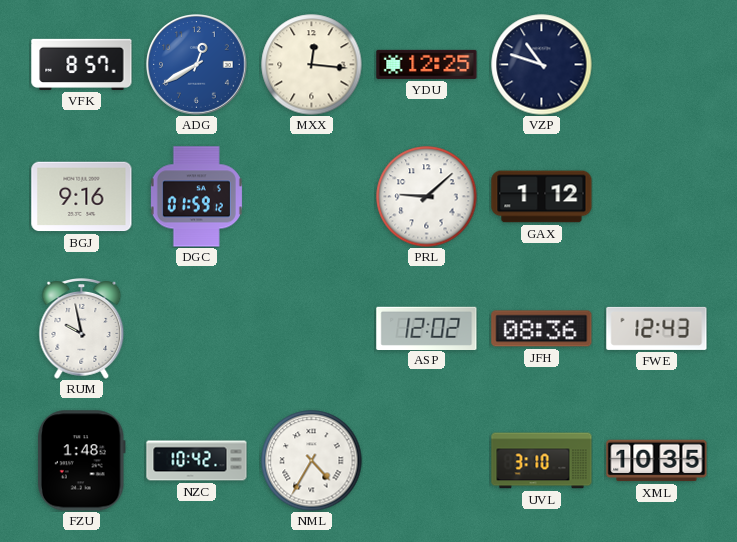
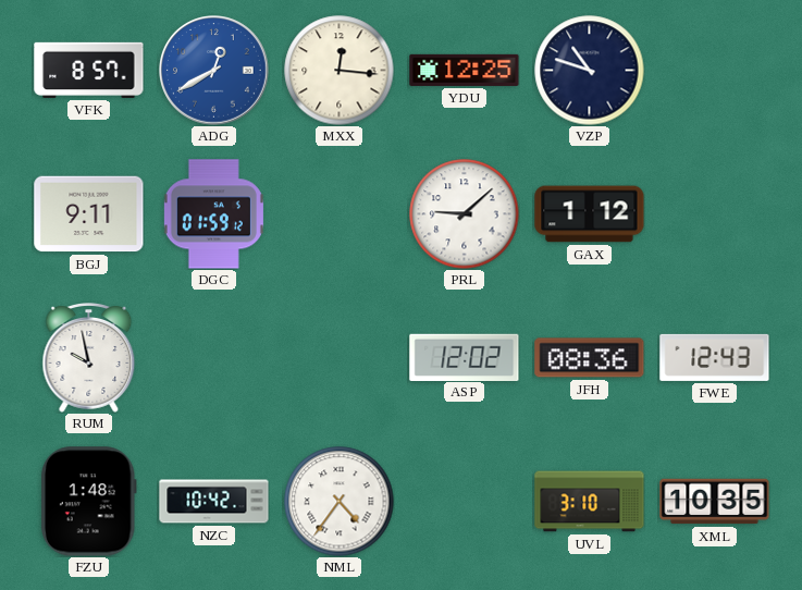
BGJ: 9:16 -> 9:11
NML: 4:35 -> 4:36
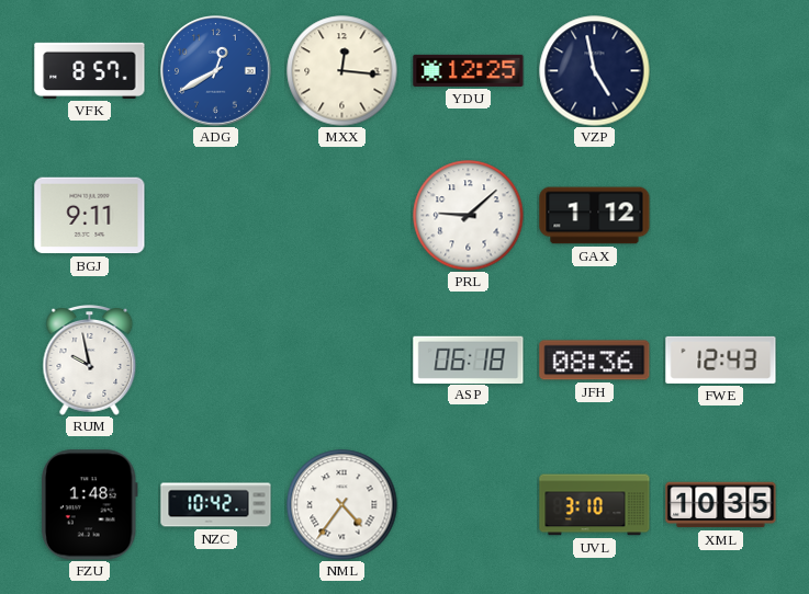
VZP: 10:48 -> 4:58
DGC: 01:59 -> none
ASP: 12:02 -> 06:18
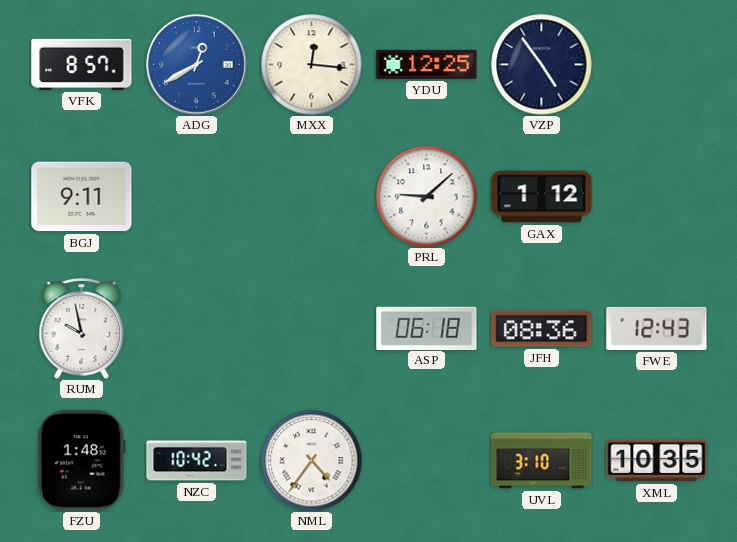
VZP: 4:58 -> 4:54
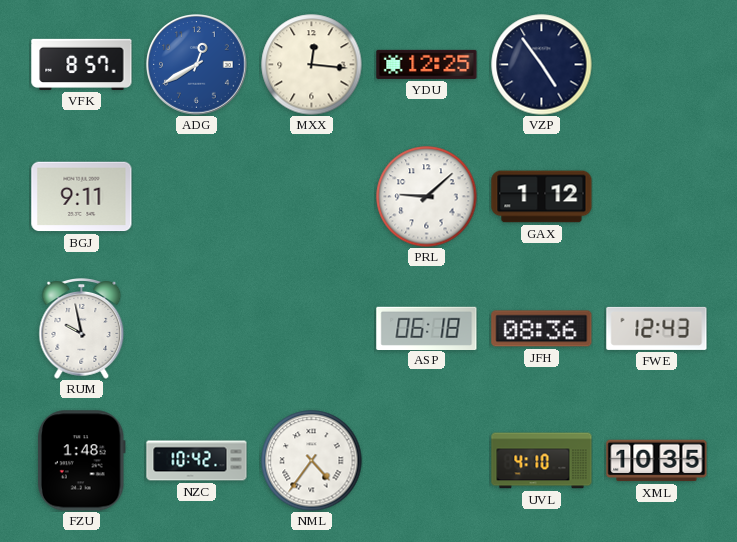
UVL: 3:10 -> 4:10
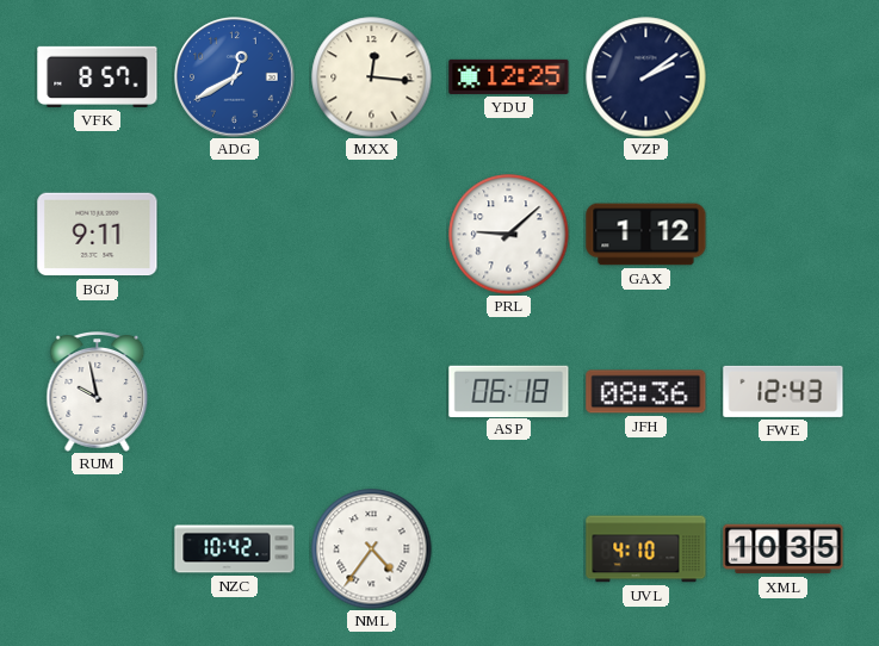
VZP: 4:54 -> 2:09
FZU: 1:48 -> none
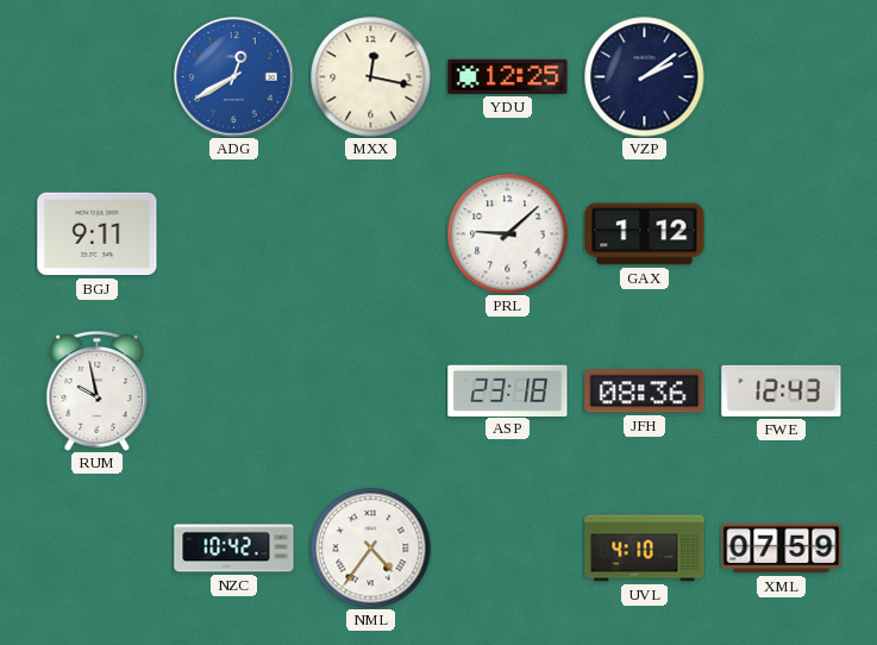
VFK: 8:57 -> none
MXX: 12:16 -> 12:17
ASP: 06:18 -> 23:18
XML: 10:35 -> 07:59
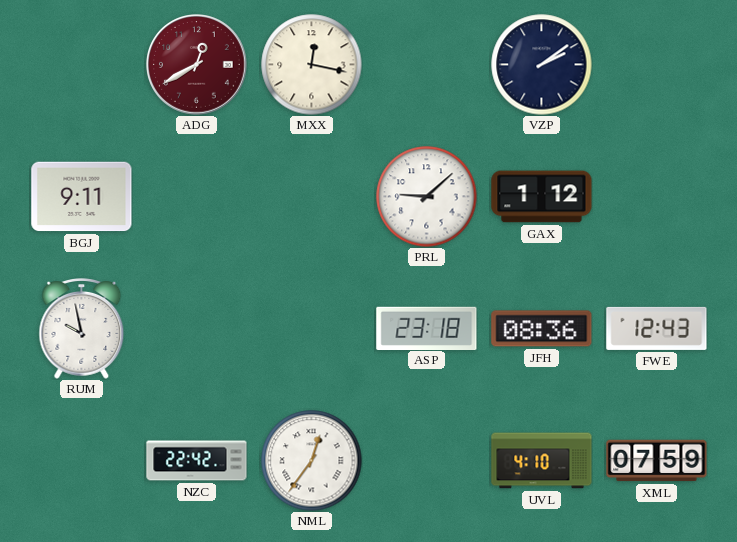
ADG dial: blue -> burgundy
YDU: 12:25 -> none
NZC: 10:42 -> 22:42
NML: 4:36 -> 12:36
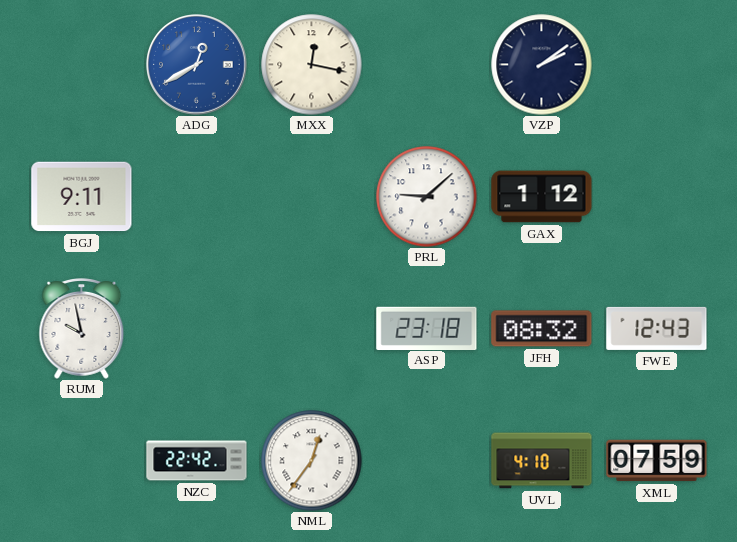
ADG dial: burgundy -> blue
JFH: 08:36 -> 08:32
